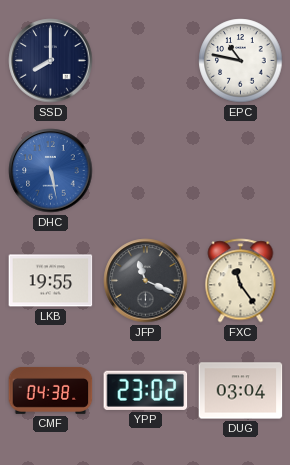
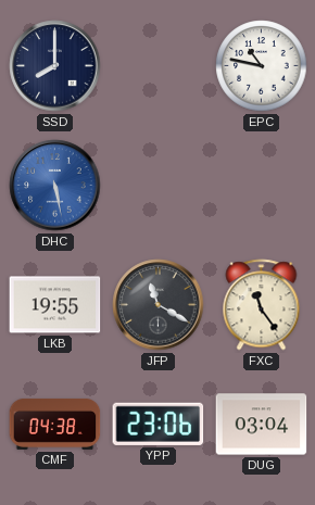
JFP: 11:19 -> 11:20
YPP: 23:02 -> 23:06
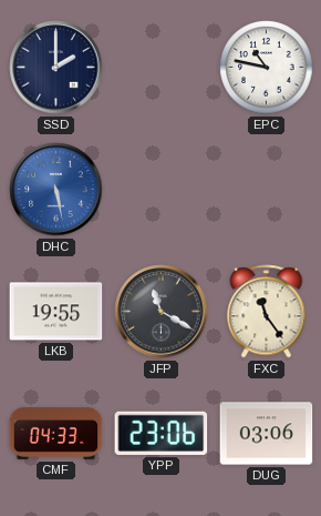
SSD: 8:00 -> 2:00
CMF: 04:38 -> 04:33
DUG: 03:04 -> 03:06
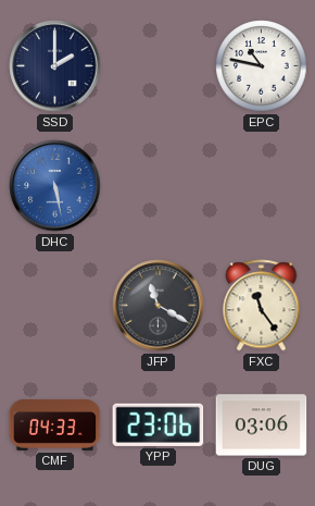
LKB: 19:55 -> none
